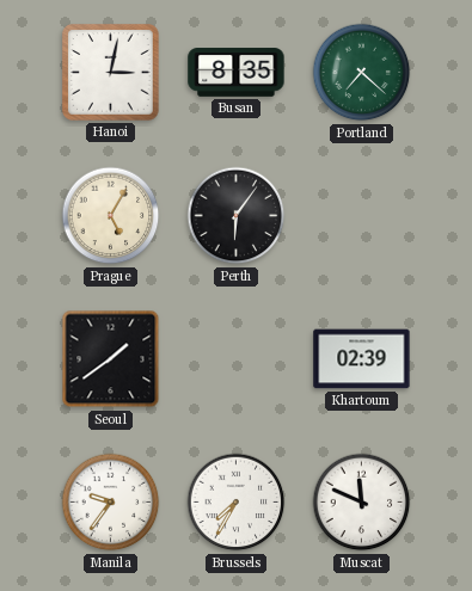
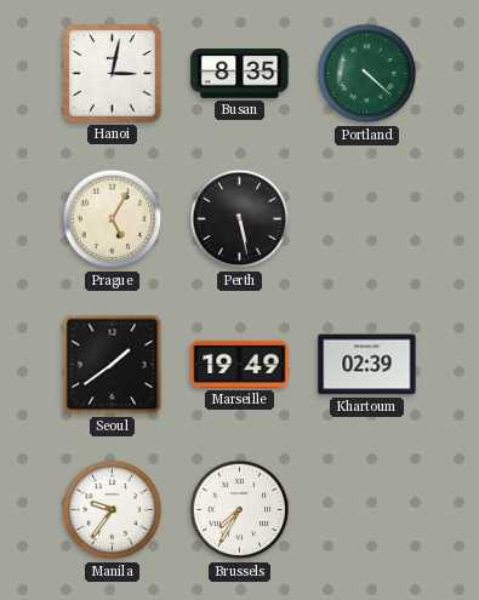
Portland: 7:22 -> 4:22
Perth: 6:06 -> 5:28
Marseille: none -> 19:49
Muscat: 11:49 -> none
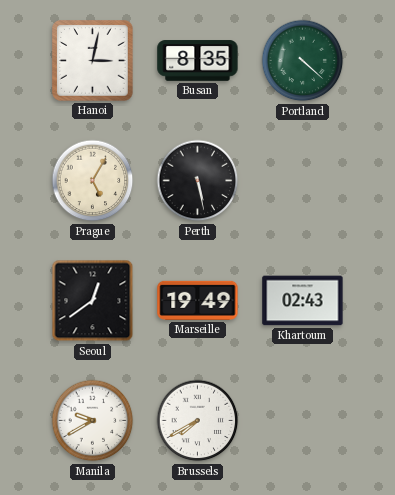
Seoul: 1:39 -> 12:39
Khartoum: 02:39 -> 02:43
Manila: 9:36 -> 9:40
Brussels: 7:35 -> 7:40
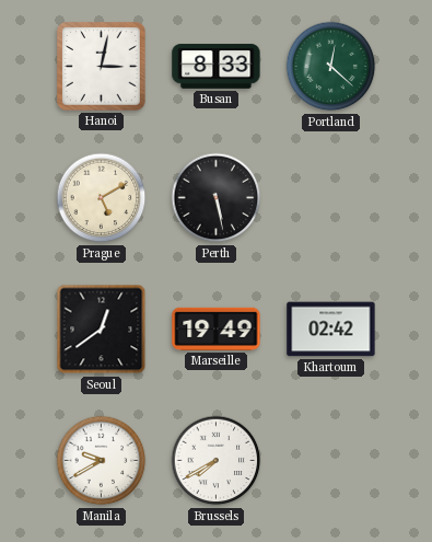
Busan: 8:35 -> 8:33
Portland: 4:22 -> 12:22
Prague: 5:05 -> 5:10
Khartoum: 02:43 -> 02:42
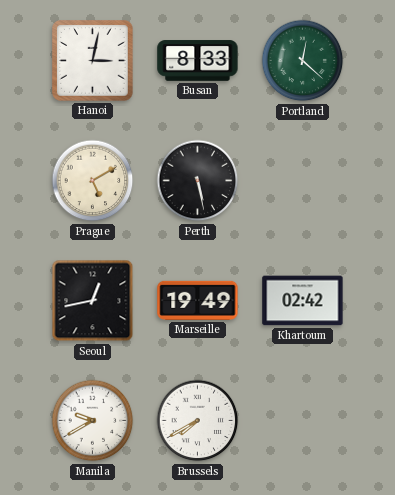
Seoul: 12:39 -> 12:43
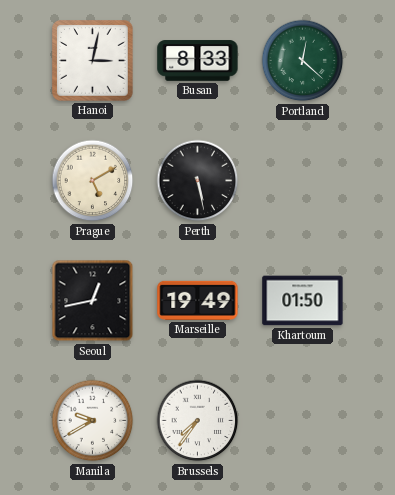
Khartoum: 02:42 -> 01:50
Brussels: 7:40 -> 7:36
